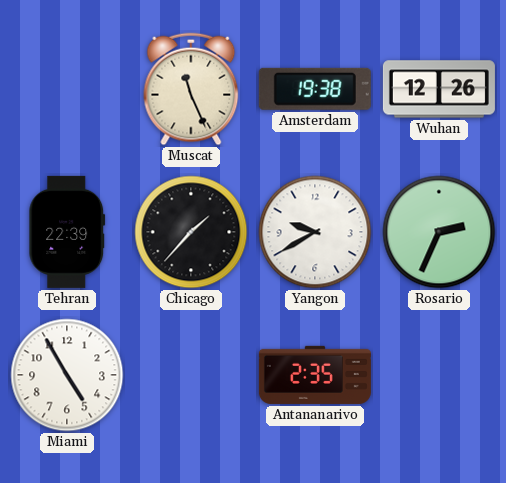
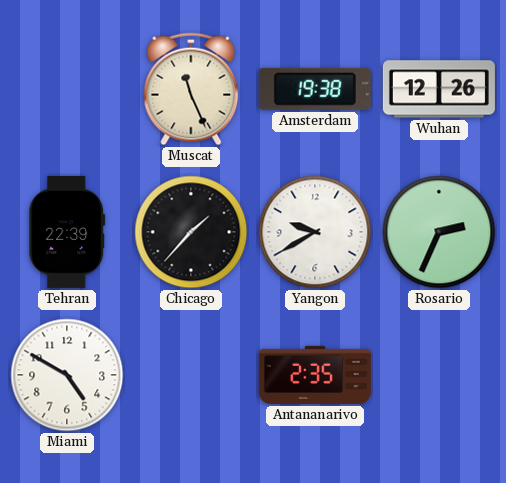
Miami: 4:55 -> 4:50
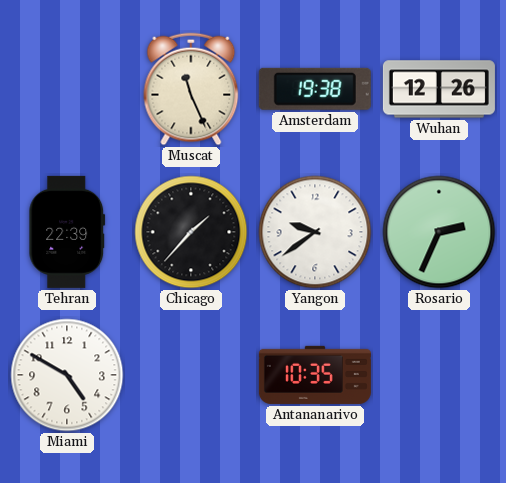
Yangon: 9:40 -> 9:39
Antananarivo: 2:35 -> 10:35
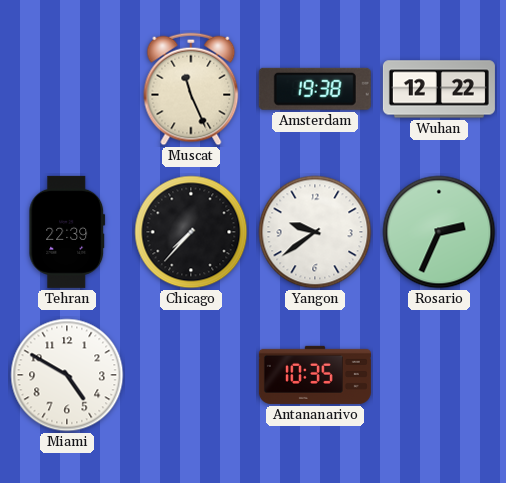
Wuhan: 12:26 -> 12:22
Chicago: 1:37 -> 7:37
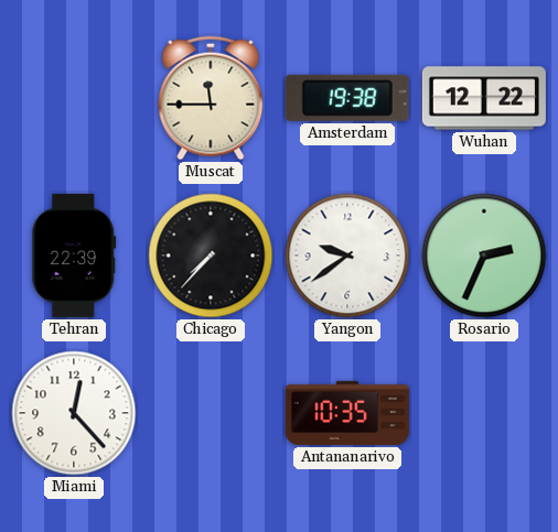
Muscat: 11:26 -> 11:45
Miami: 4:50 -> 12:23
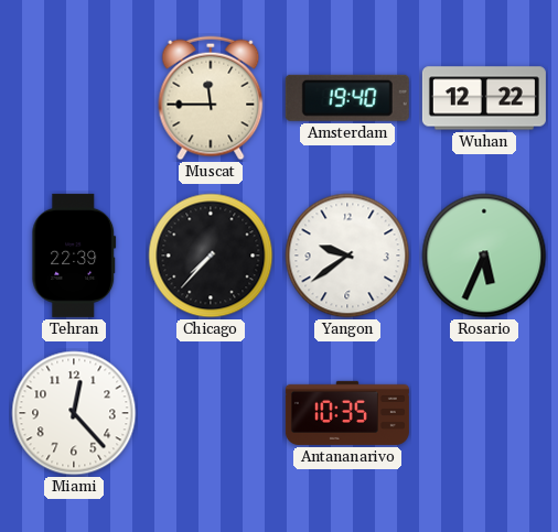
Amsterdam: 19:38 -> 19:40
Rosario: 2:34 -> 5:34
